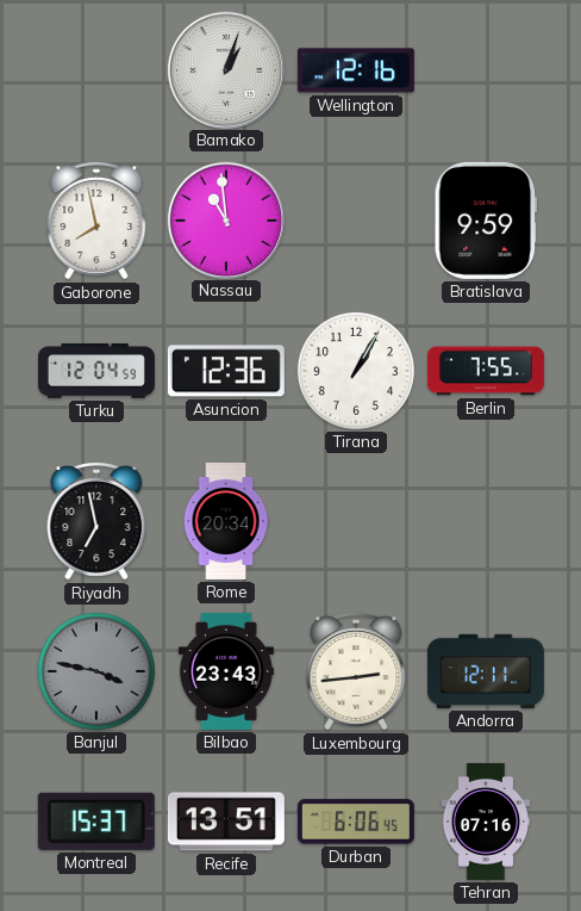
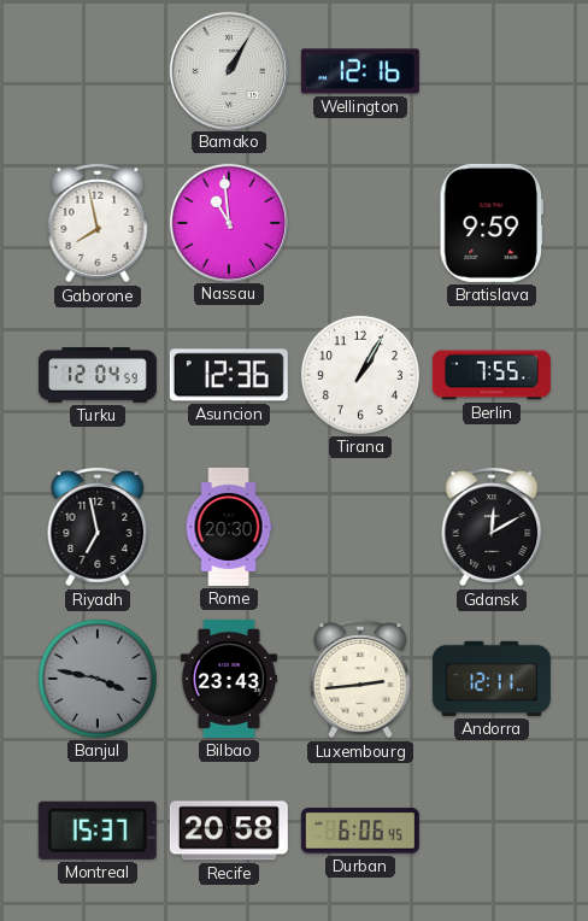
Bamako: 1:03 -> 1:05
Rome: 20:34 -> 20:30
Gdansk: none -> 12:10
Recife: 13:51 -> 20:58
Tehran: 07:16 -> none
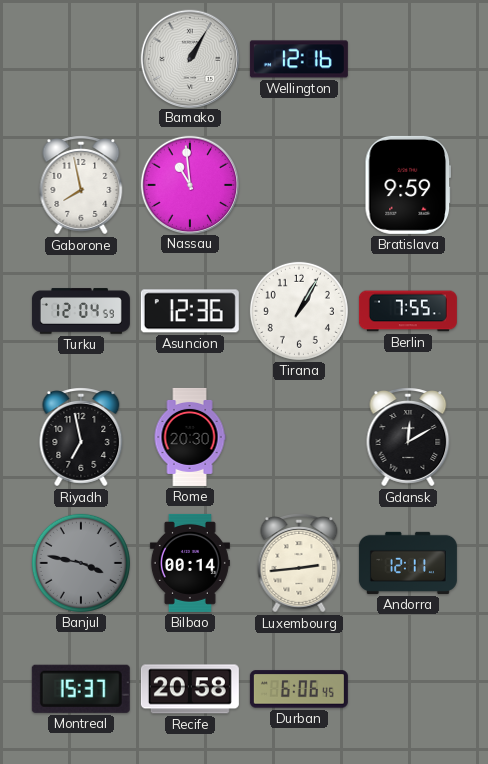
Bilbao: 23:43 -> 00:14
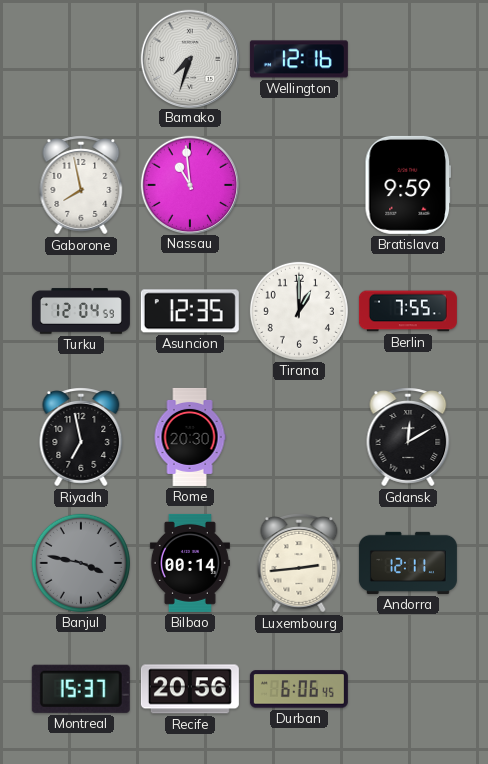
Bamako: 1:05 -> 7:33
Asuncion: 12:36 -> 12:35
Tirana: 1:05 -> 1:00
Recife: 20:58 -> 20:56
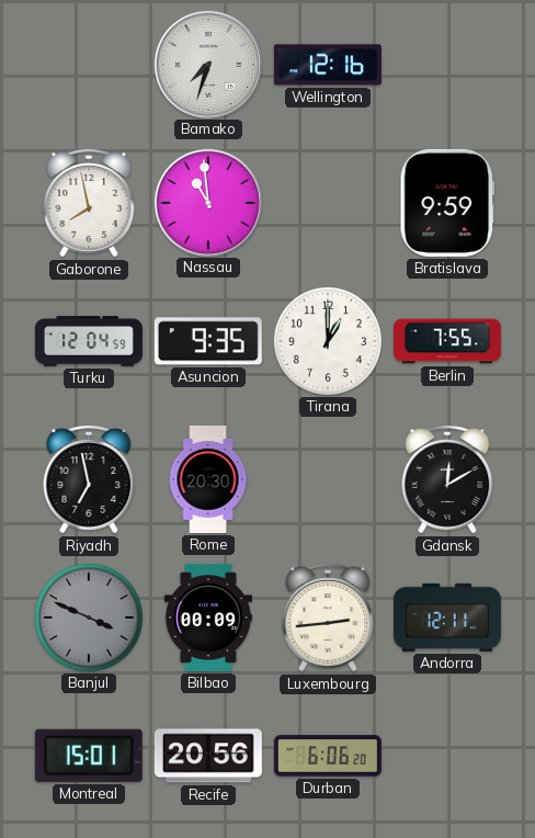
Asuncion: 12:35 -> 9:35
Banjul: 3:47 -> 3:49
Bilbao: 00:14 -> 00:09
Montreal: 15:37 -> 15:01
Durban: 6:06:45 -> 6:06:20
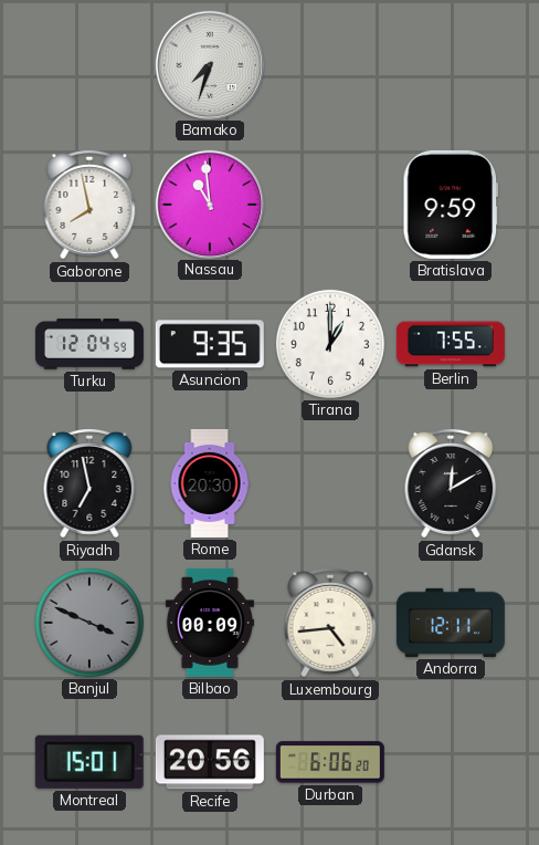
Wellington: 12:16 -> none
Luxembourg: 2:44 -> 4:44
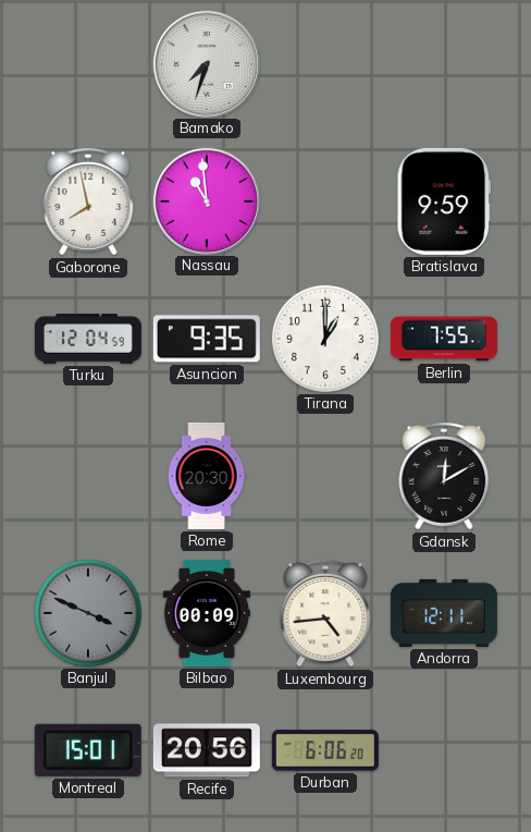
Riyadh: 6:58 -> none
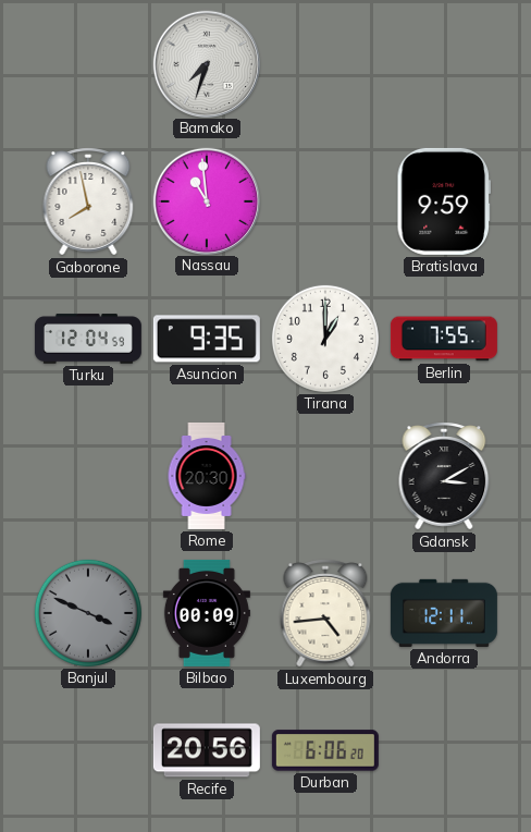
Gdansk: 12:10 -> 3:10
Montreal: 15:01 -> none
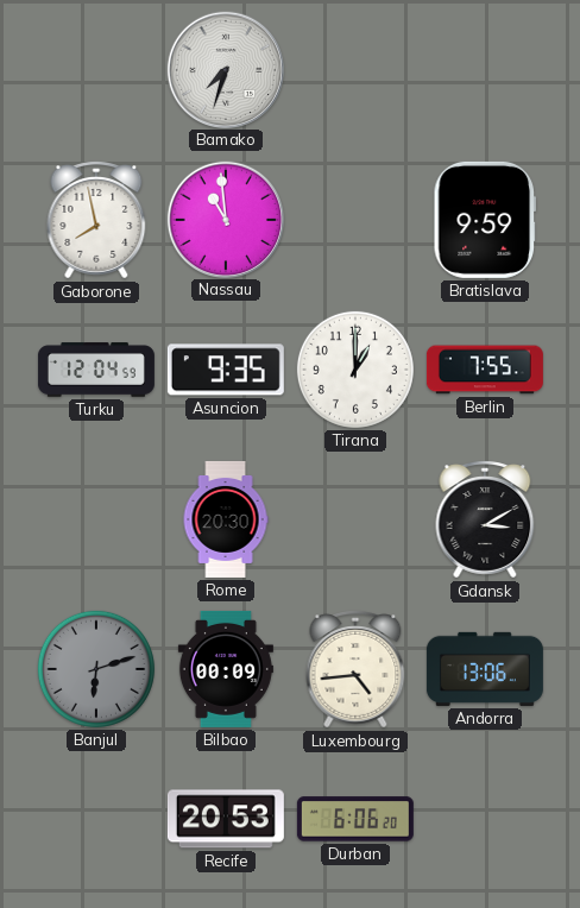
Banjul: 3:49 -> 6:12
Andorra: 12:11 -> 13:06
Recife: 20:56 -> 20:53
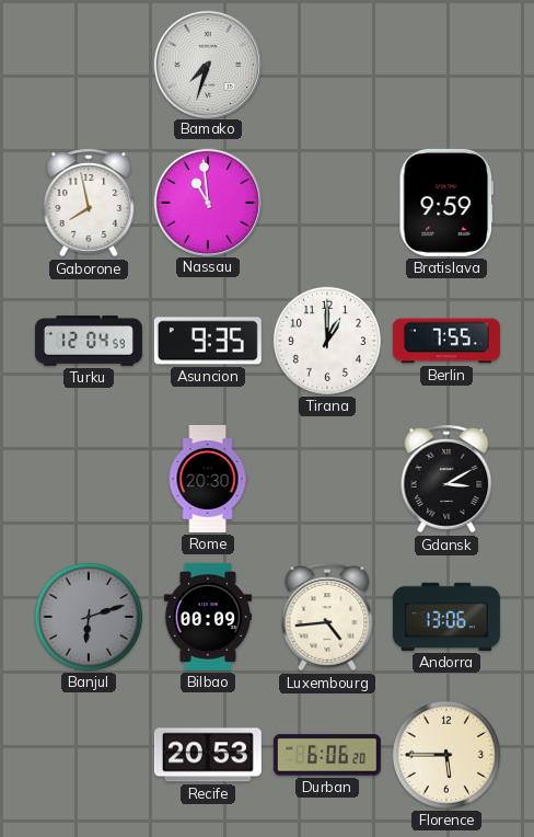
Florence: none -> 5:45
